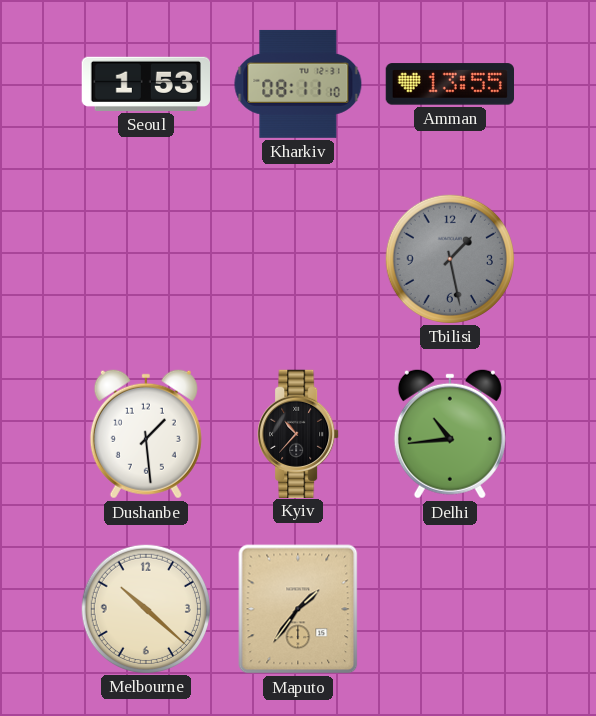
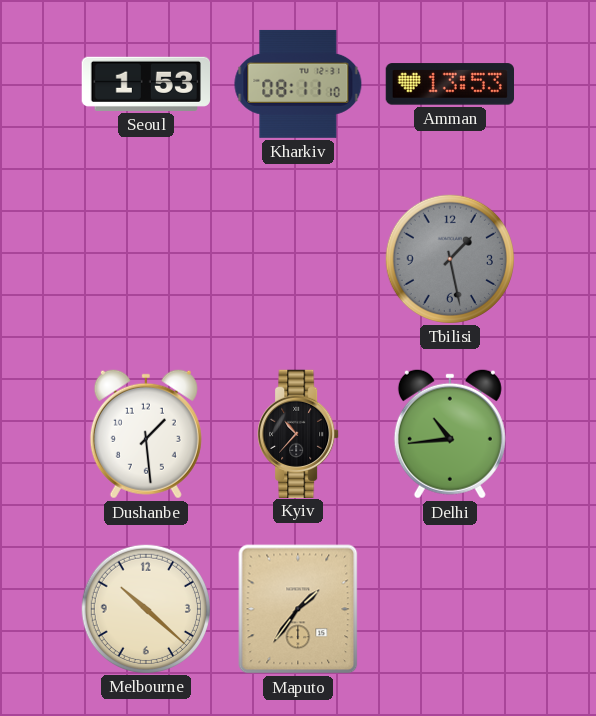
Amman: 13:55 -> 13:53
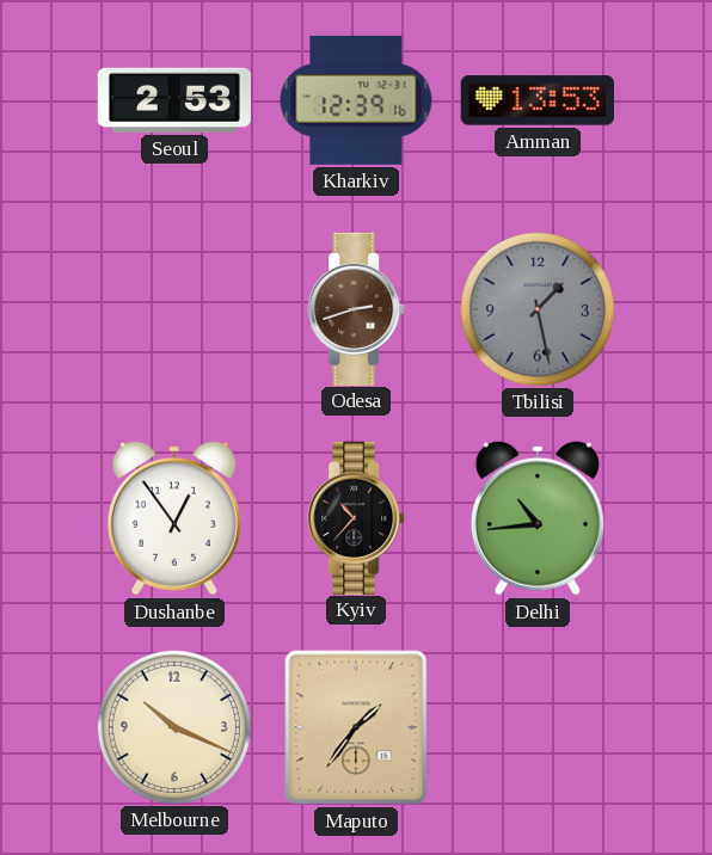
Seoul: 1:53 -> 2:53
Kharkiv: 08:11 -> 12:39
Odesa: none -> 2:42
Dushanbe: 1:29 -> 12:54
Melbourne: 10:22 -> 10:19
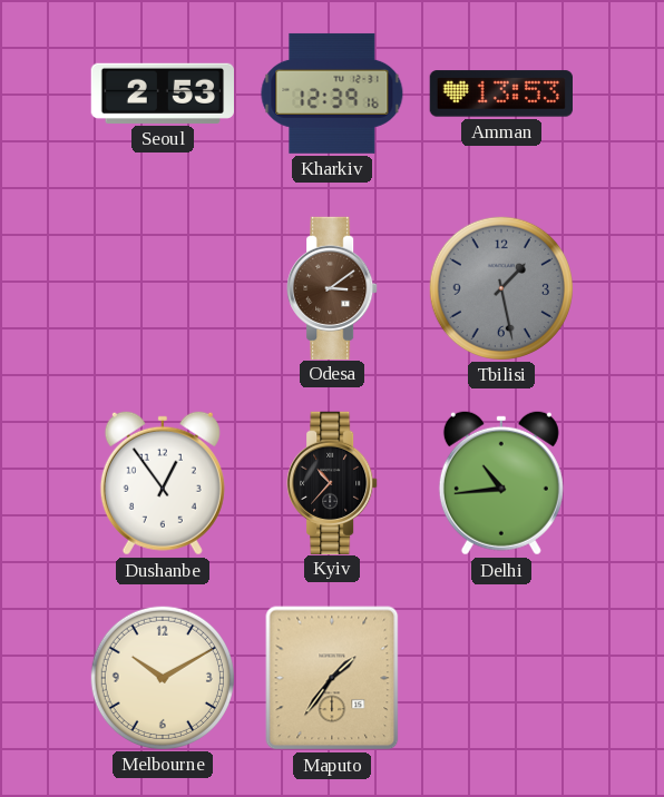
Odesa: 2:42 -> 3:09
Melbourne: 10:19 -> 10:10
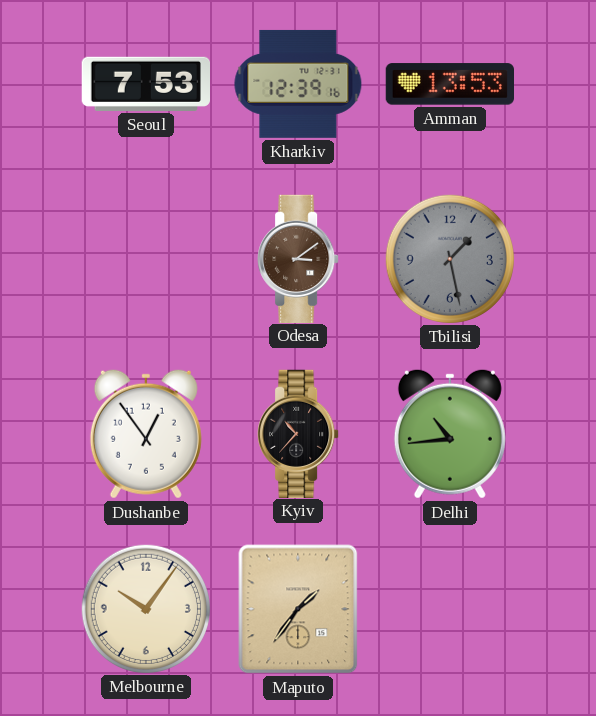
Seoul: 2:53 -> 7:53
Melbourne: 10:10 -> 10:06
